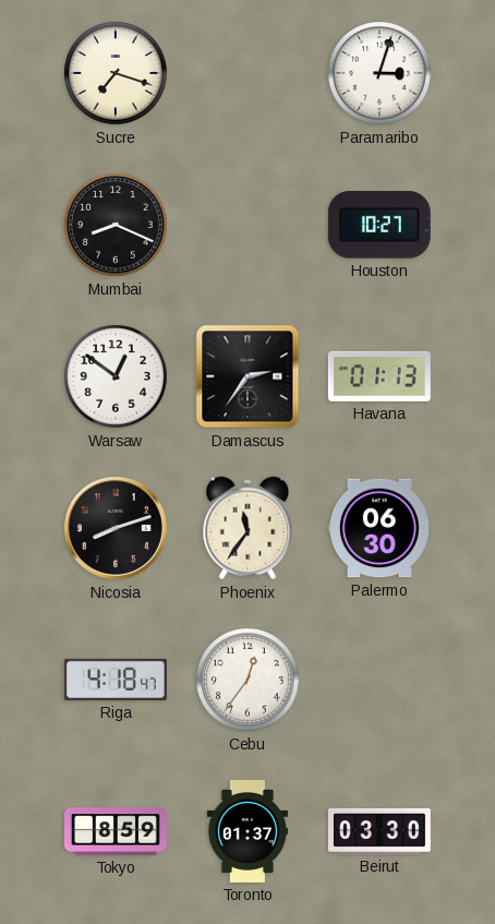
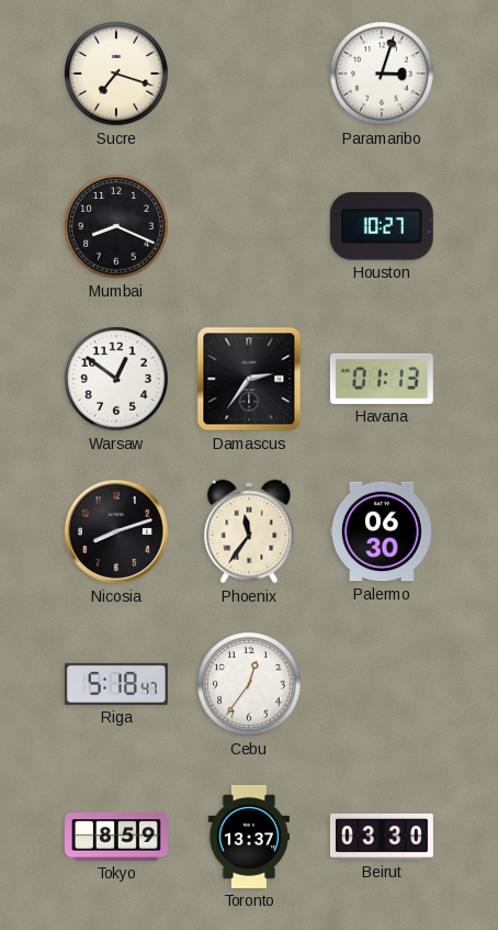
Riga: 4:18 -> 5:18
Toronto: 01:37 -> 13:37
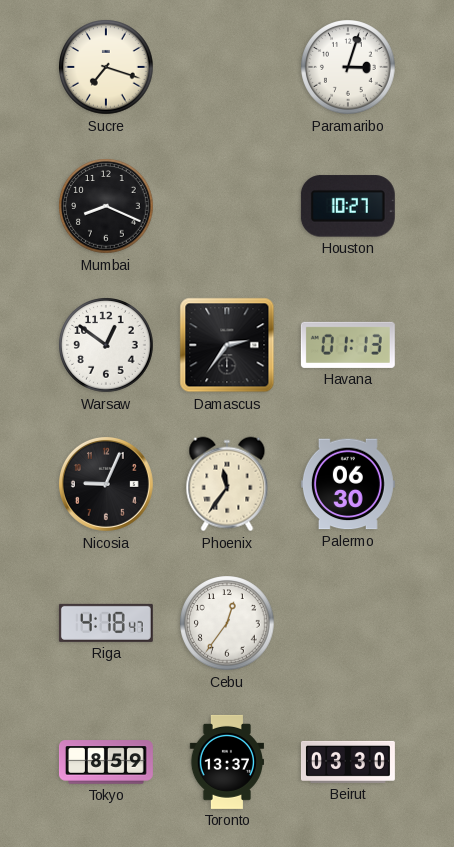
Nicosia: 8:12 -> 9:04
Riga: 5:18 -> 4:18
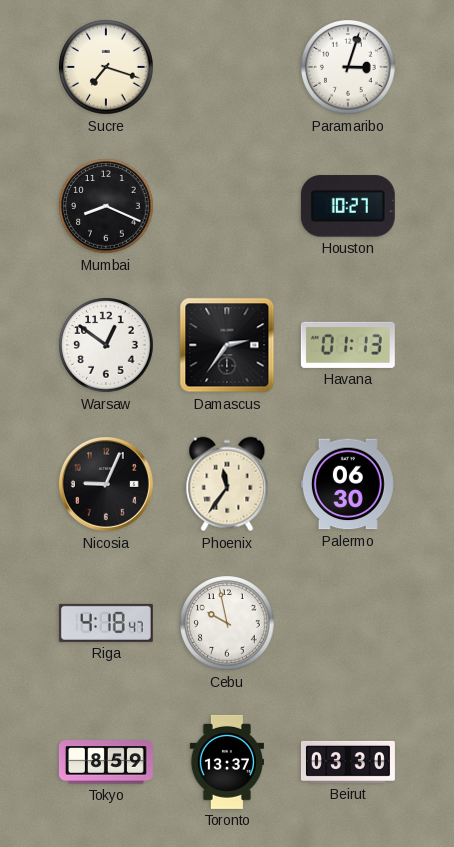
Cebu: 12:36 -> 9:58
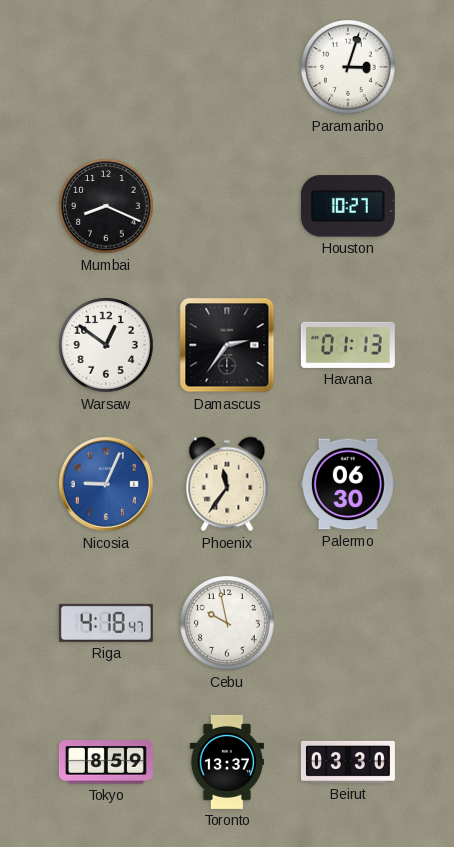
Sucre: 7:18 -> none
Nicosia dial: black -> blue
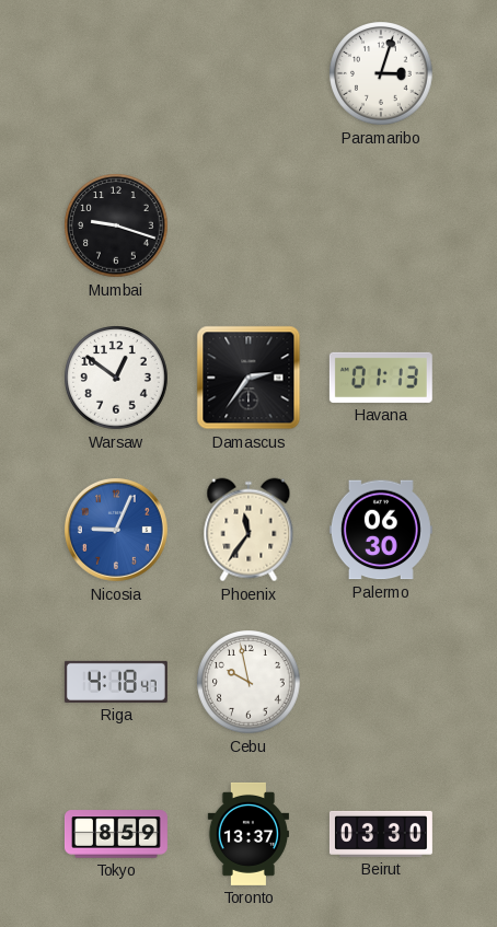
Mumbai: 8:19 -> 9:18
Houston: 10:27 -> none
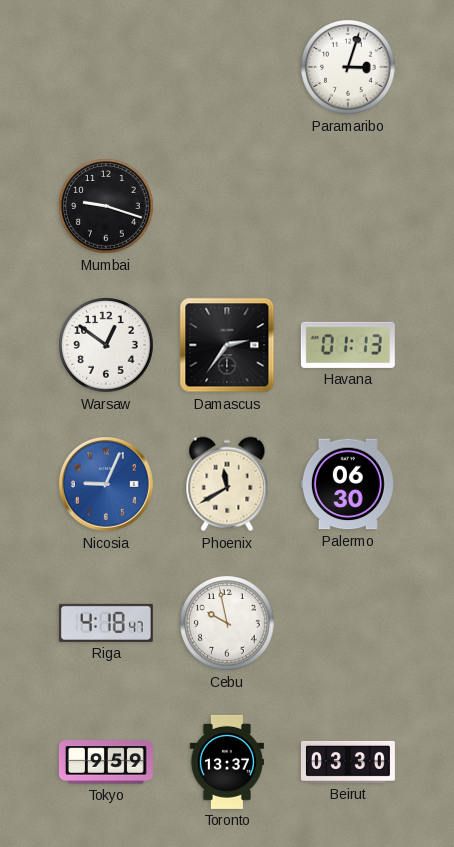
Phoenix: 11:36 -> 11:40
Tokyo: 8:59 -> 9:59
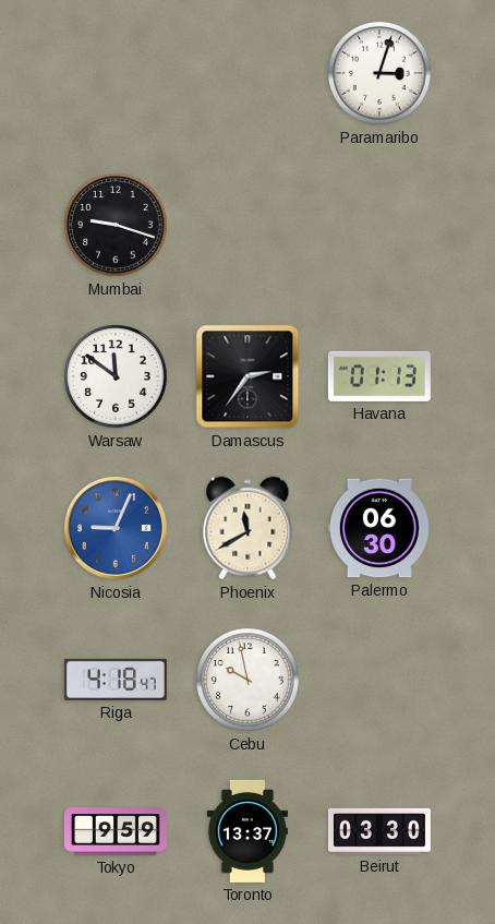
Warsaw: 12:51 -> 11:51
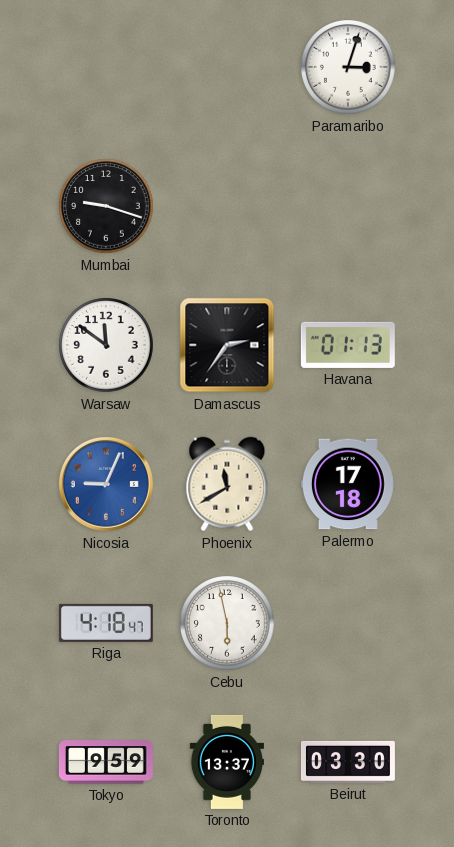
Palermo: 06:30 -> 17:18
Cebu: 9:58 -> 5:58
